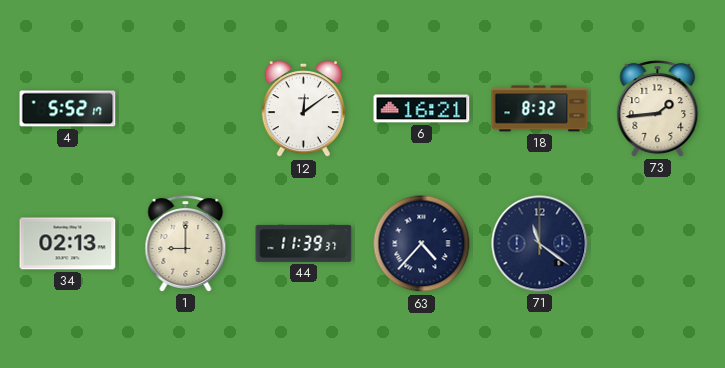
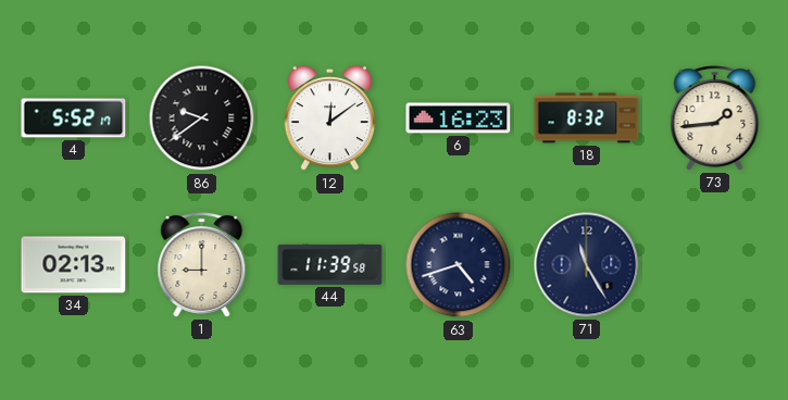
86: none -> 9:39
6: 16:21 -> 16:23
44: 11:39:37 -> 11:39:58
63: 4:37 -> 4:42
71: 11:21 -> 11:25
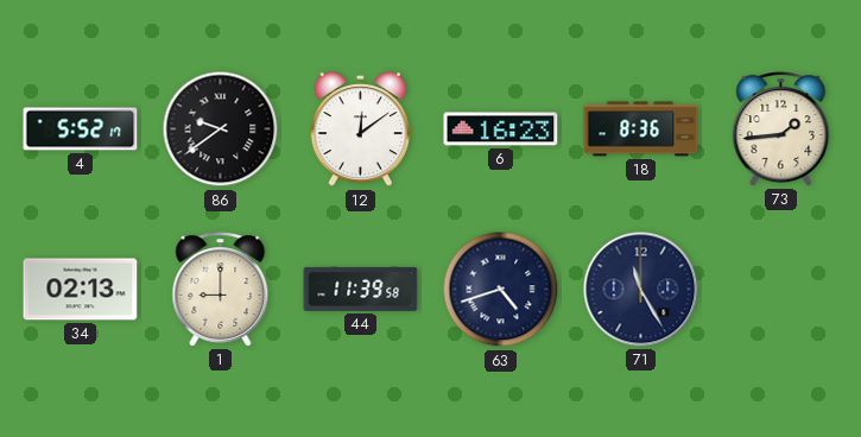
18: 8:32 -> 8:36
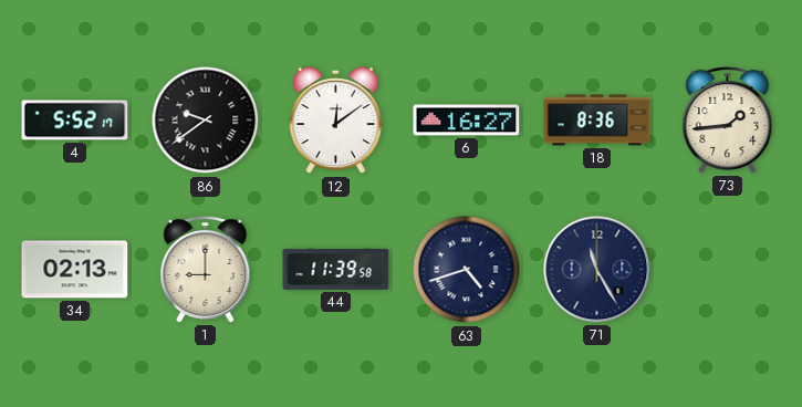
6: 16:23 -> 16:27
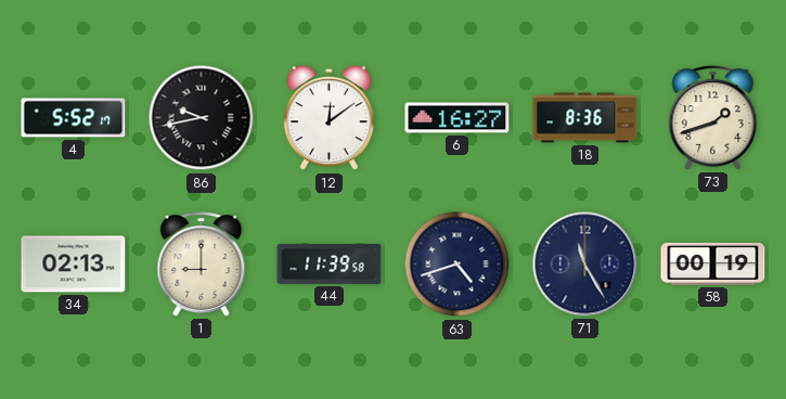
86: 9:39 -> 9:43
73: 1:44 -> 1:42
58: none -> 00:19
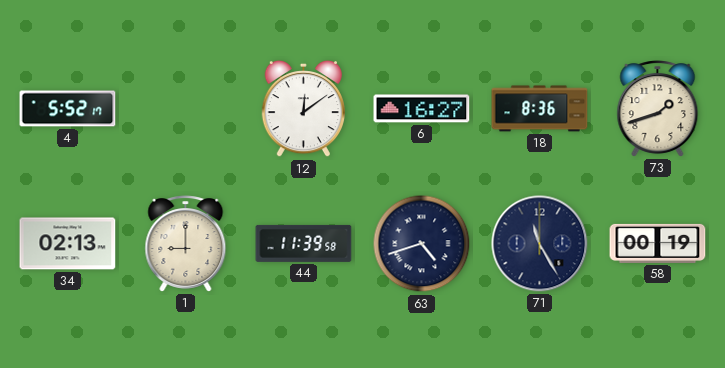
86: 9:43 -> none
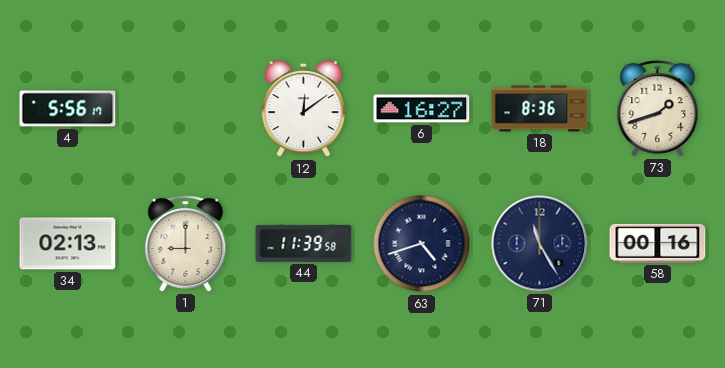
4: 5:52 -> 5:56
58: 00:19 -> 00:16
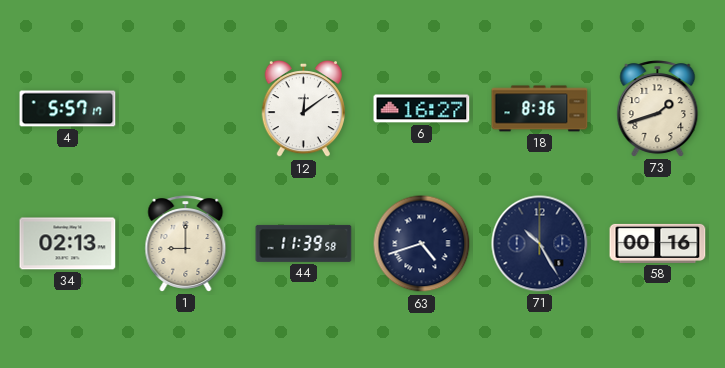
4: 5:56 -> 5:57
71: 11:25 -> 10:25
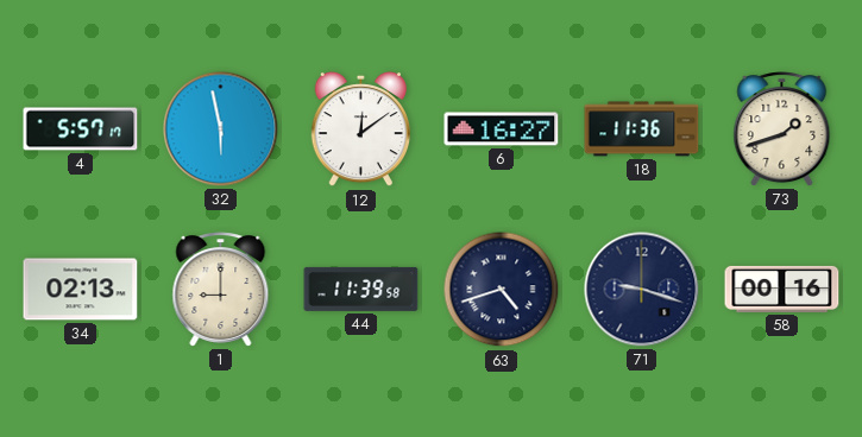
32: none -> 5:58
18: 8:36 -> 11:36
71: 10:25 -> 9:18
